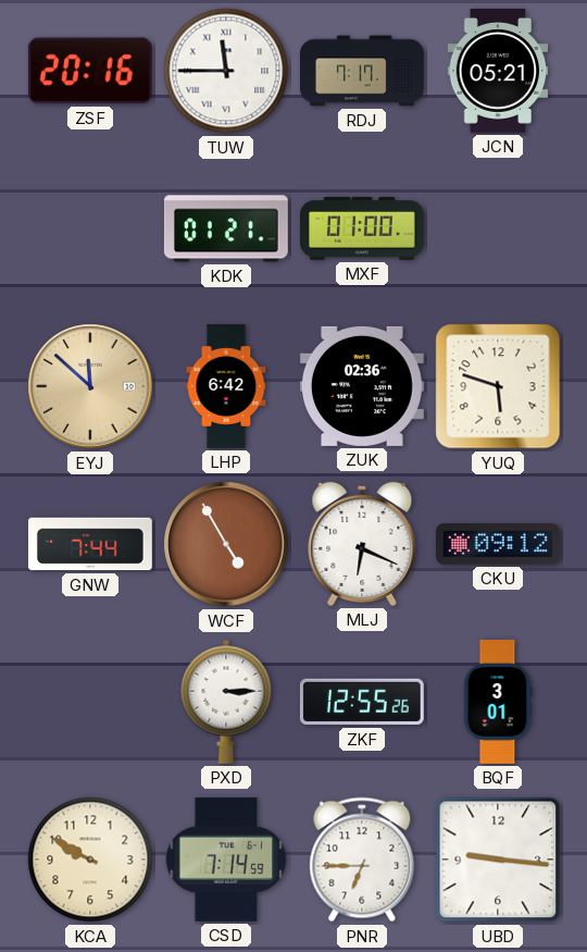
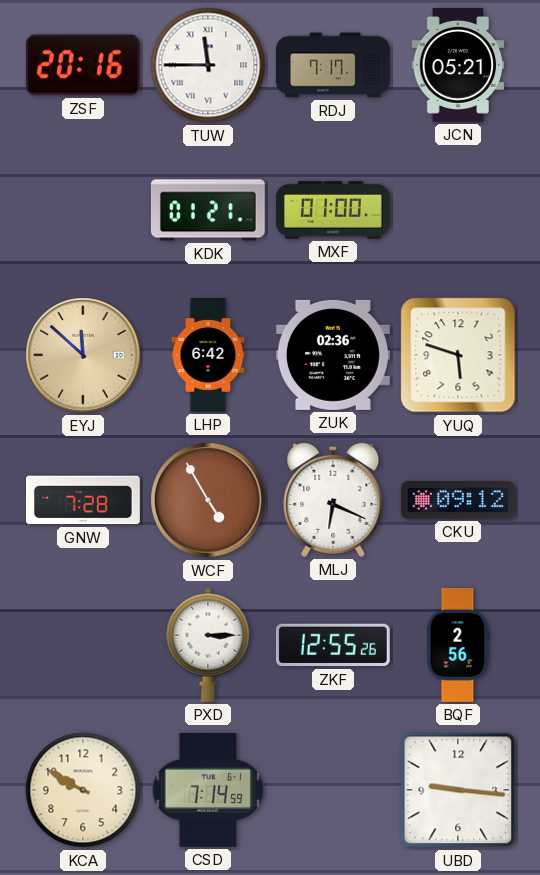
GNW: 7:44 -> 7:28
BQF: 3:01 -> 2:56
PNR: 6:45 -> none
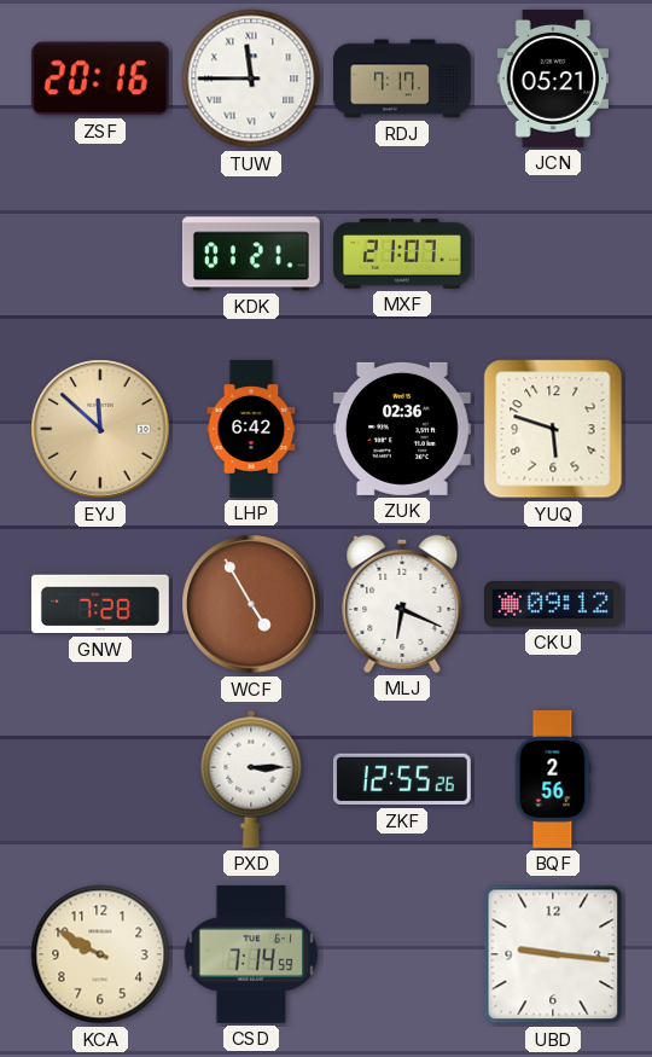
MXF: 01:00 -> 21:07
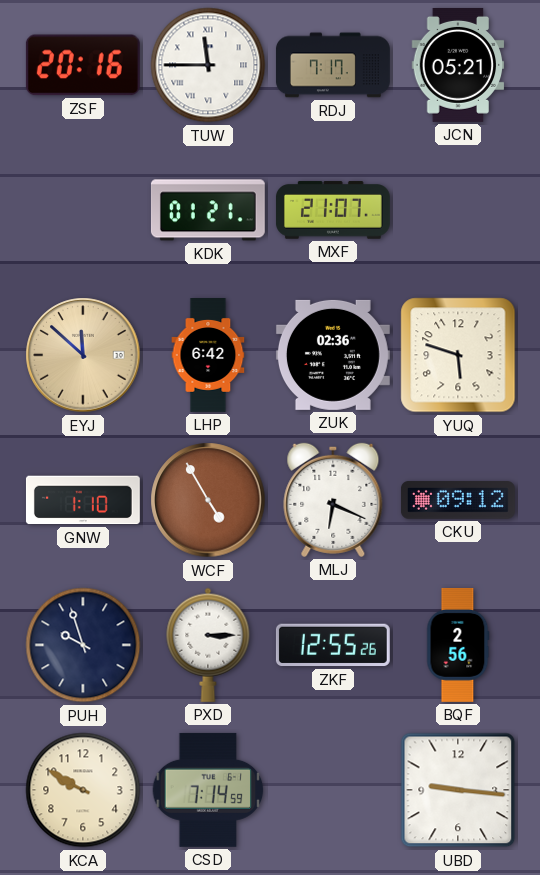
GNW: 7:28 -> 1:10
PUH: none -> 9:57
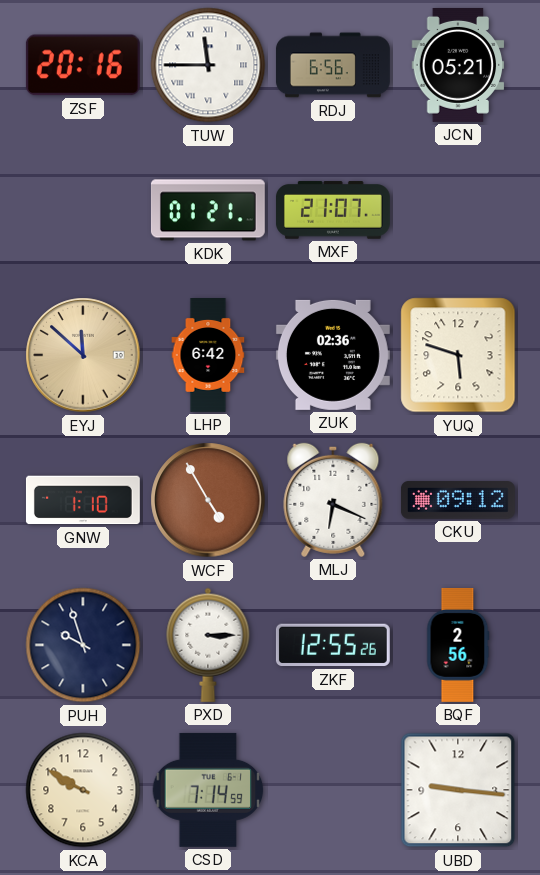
RDJ: 7:17 -> 6:56
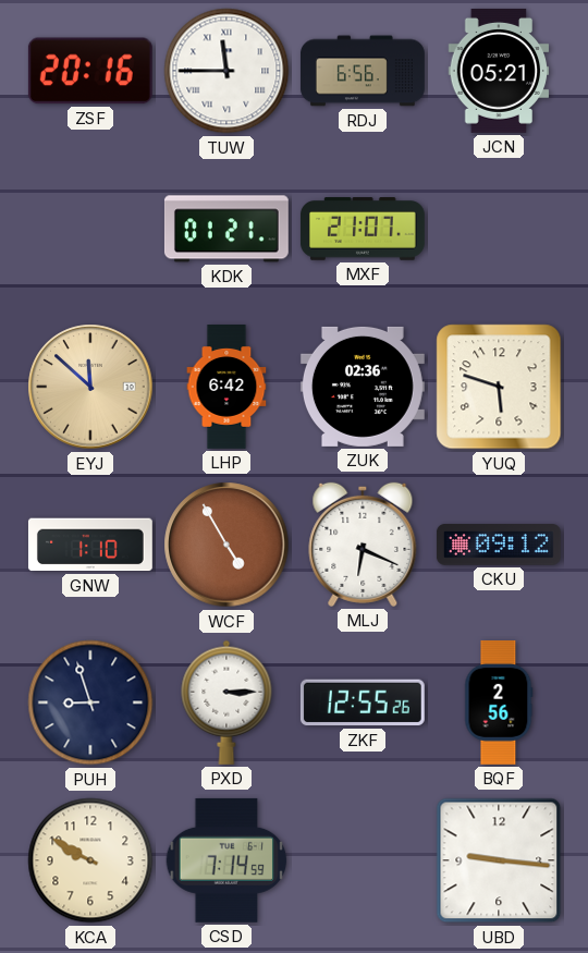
PUH: 9:57 -> 8:57
